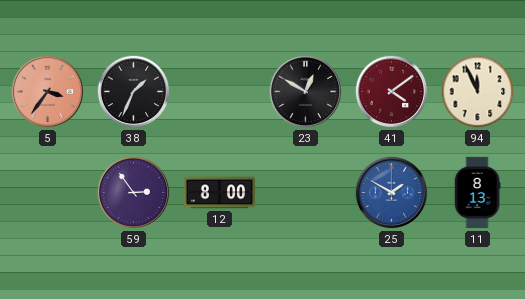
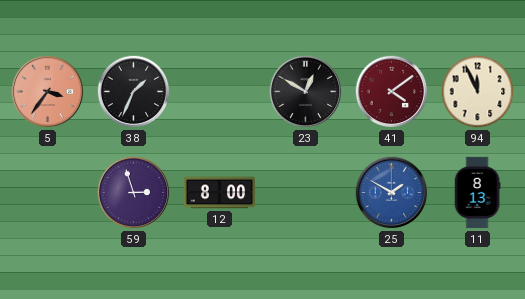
59: 2:54 -> 2:57
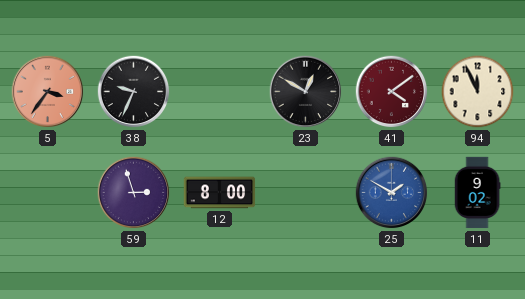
38: 1:34 -> 9:34
11: 8:13 -> 9:02
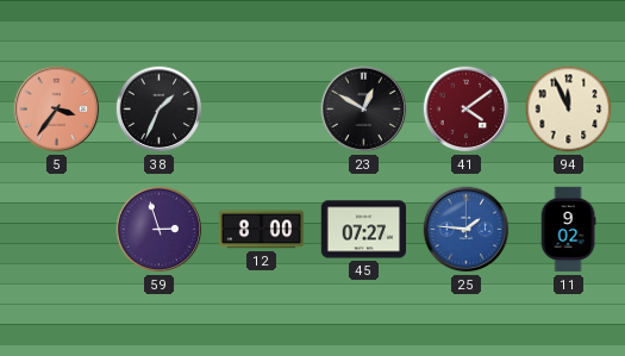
38: 9:34 -> 1:34
45: none -> 07:27
25: 1:50 -> 1:46
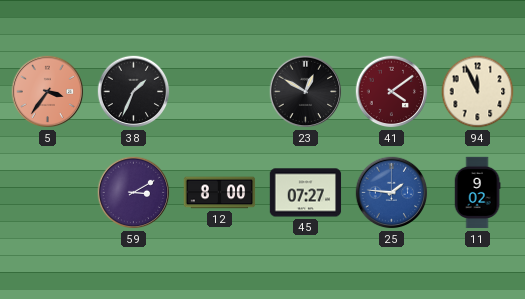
59: 2:57 -> 3:10
